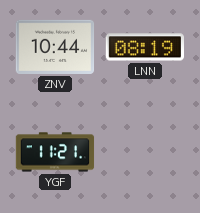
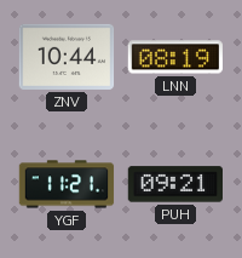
PUH: none -> 09:21
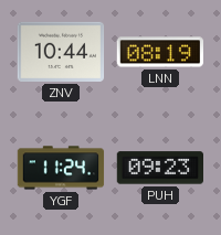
YGF: 11:21 -> 11:24
PUH: 09:21 -> 09:23
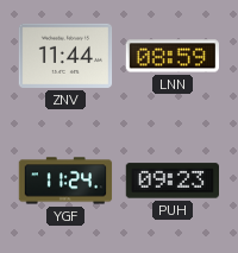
ZNV: 10:44 -> 11:44
LNN: 08:19 -> 08:59
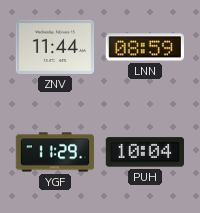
YGF: 11:24 -> 11:29
PUH: 09:23 -> 10:04
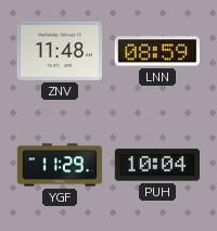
ZNV: 11:44 -> 11:48
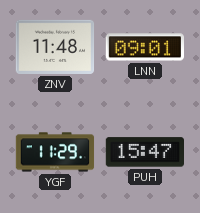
LNN: 08:59 -> 09:01
PUH: 10:04 -> 15:47
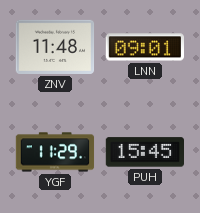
PUH: 15:47 -> 15:45
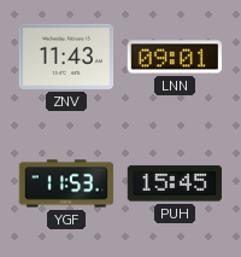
ZNV: 11:48 -> 11:43
YGF: 11:29 -> 11:53
